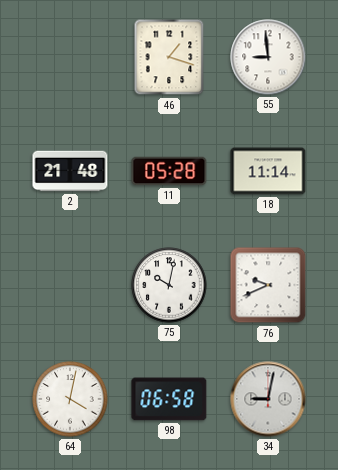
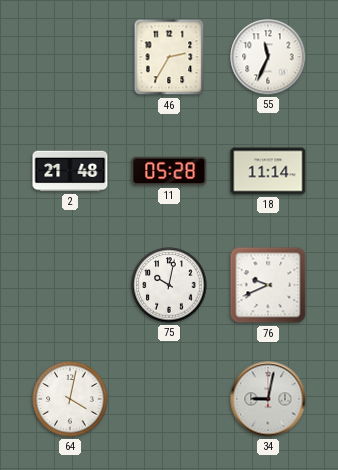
46: 1:18 -> 2:35
55: 8:59 -> 11:34
98: 06:58 -> none
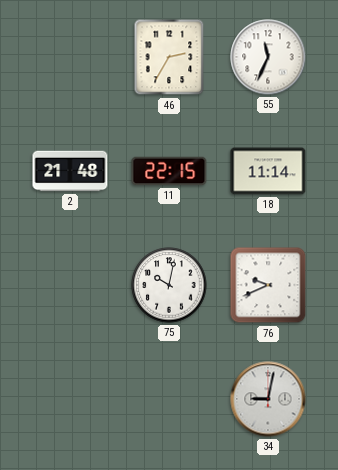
11: 05:28 -> 22:15
64: 4:02 -> none
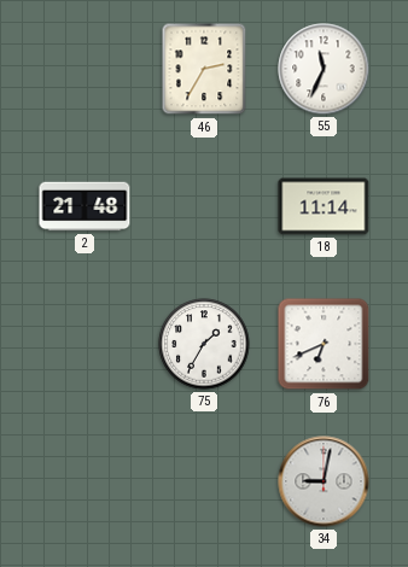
11: 22:15 -> none
75: 10:02 -> 1:35
76: 9:41 -> 6:41
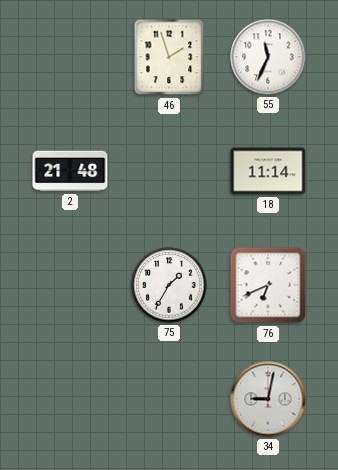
46: 2:35 -> 1:57
